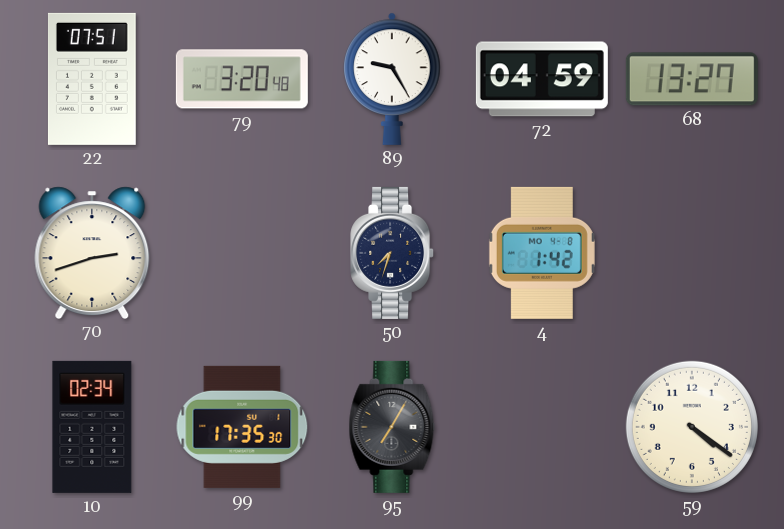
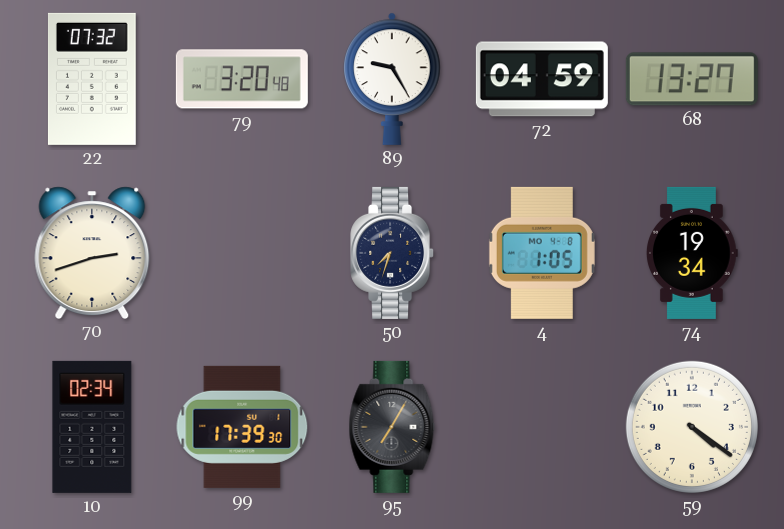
22: 07:51 -> 07:32
4: 1:42 -> 1:05
74: none -> 19:34
99: 17:35 -> 17:39
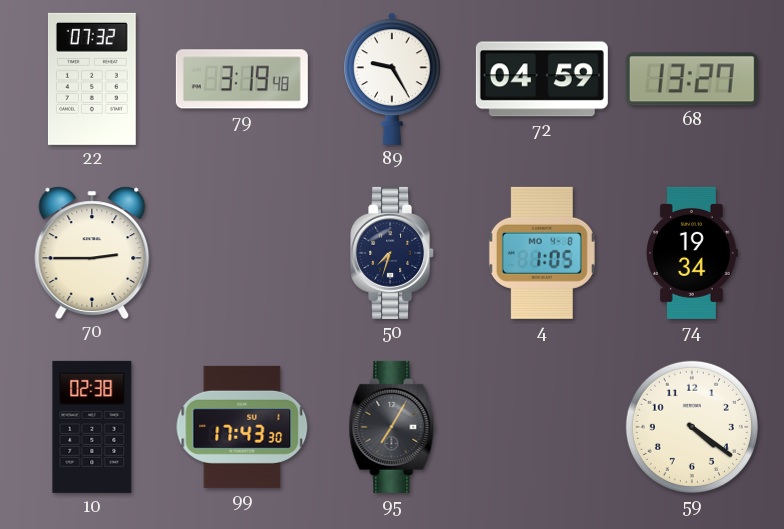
79: 3:20 -> 3:19
70: 2:42 -> 2:45
10: 02:34 -> 02:38
99: 17:39 -> 17:43
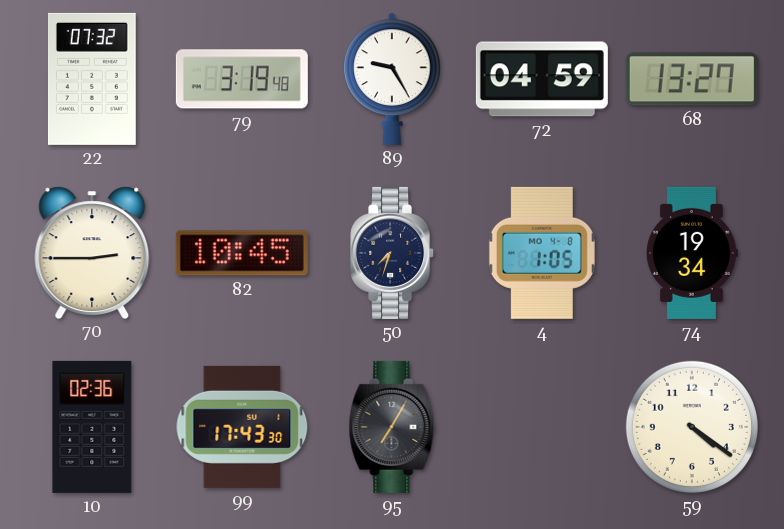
82: none -> 10:45
10: 02:38 -> 02:36
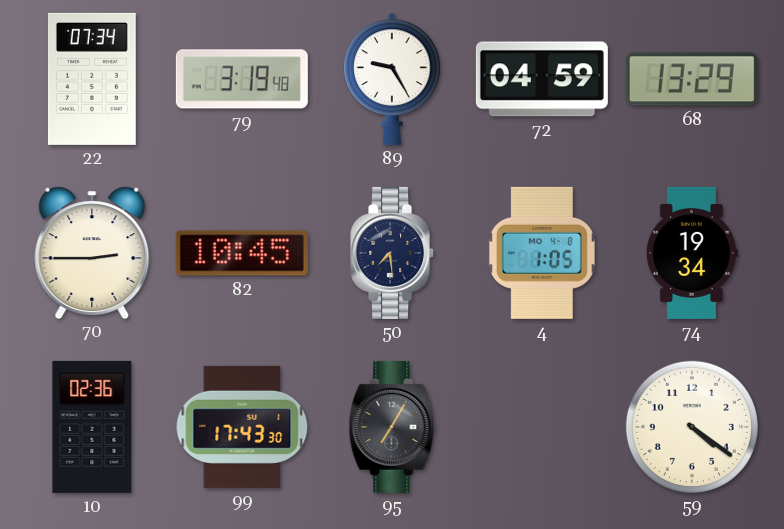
22: 07:32 -> 07:34
68: 13:27 -> 13:29
50: 7:33 -> 7:29
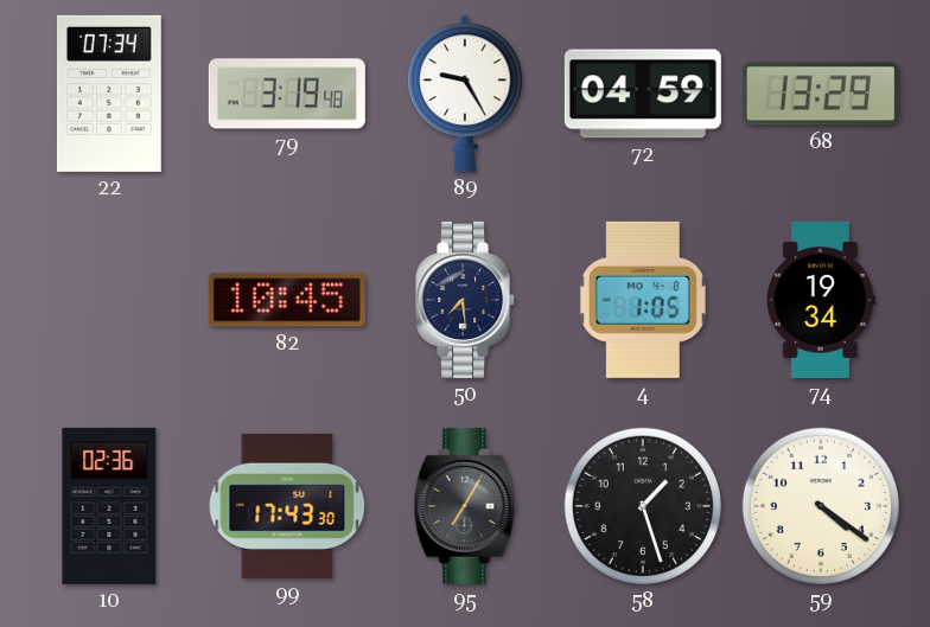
70: 2:45 -> none
58: none -> 1:27
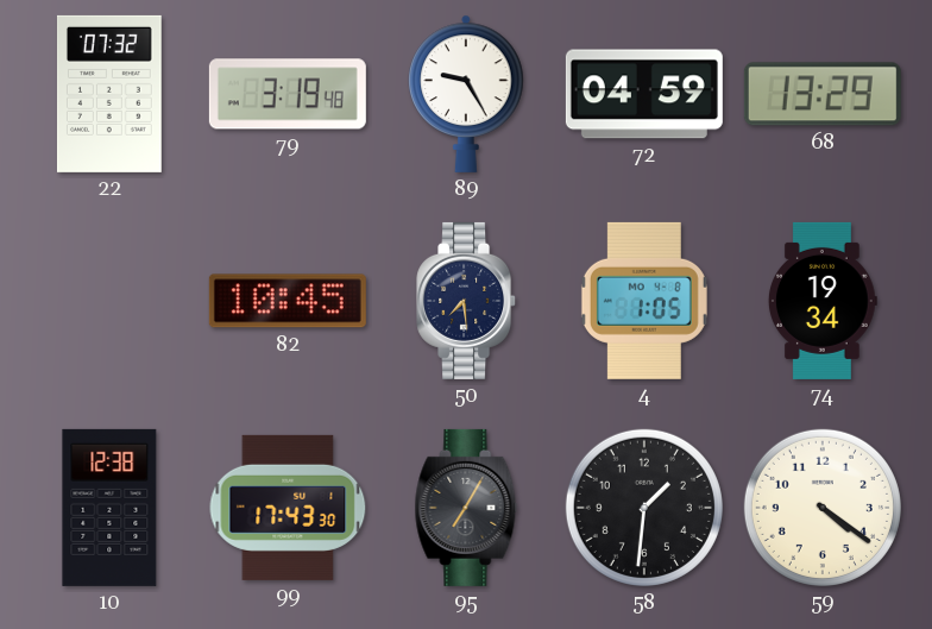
22: 07:34 -> 07:32
10: 02:36 -> 12:38
58: 1:27 -> 1:31
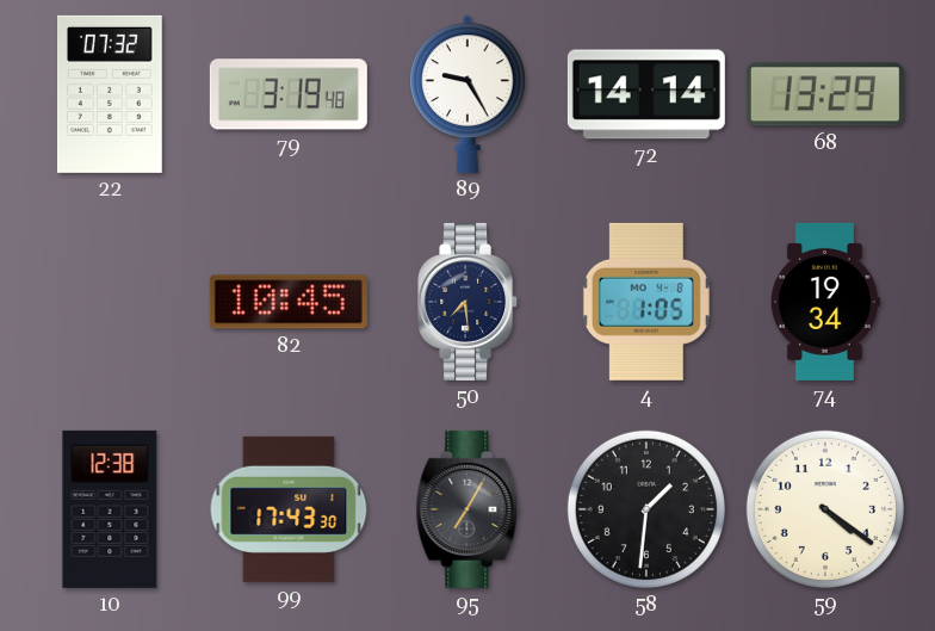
72: 04:59 -> 14:14
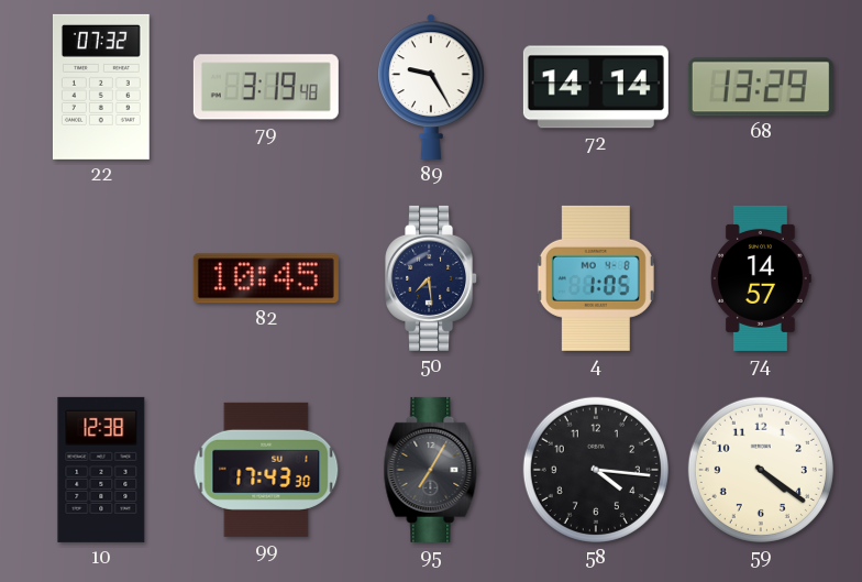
74: 19:34 -> 14:57
58: 1:31 -> 4:16
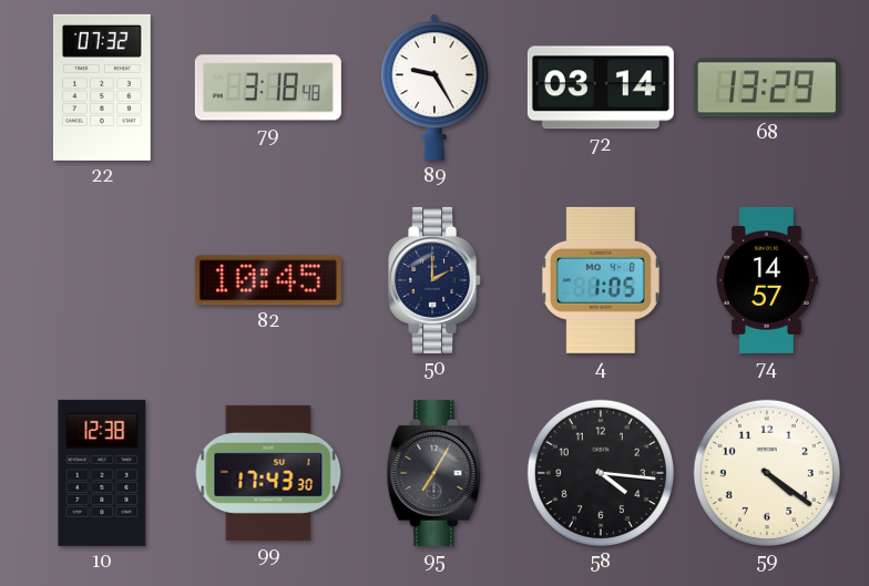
79: 3:19 -> 3:18
72: 14:14 -> 03:14
50: 7:29 -> 2:00
